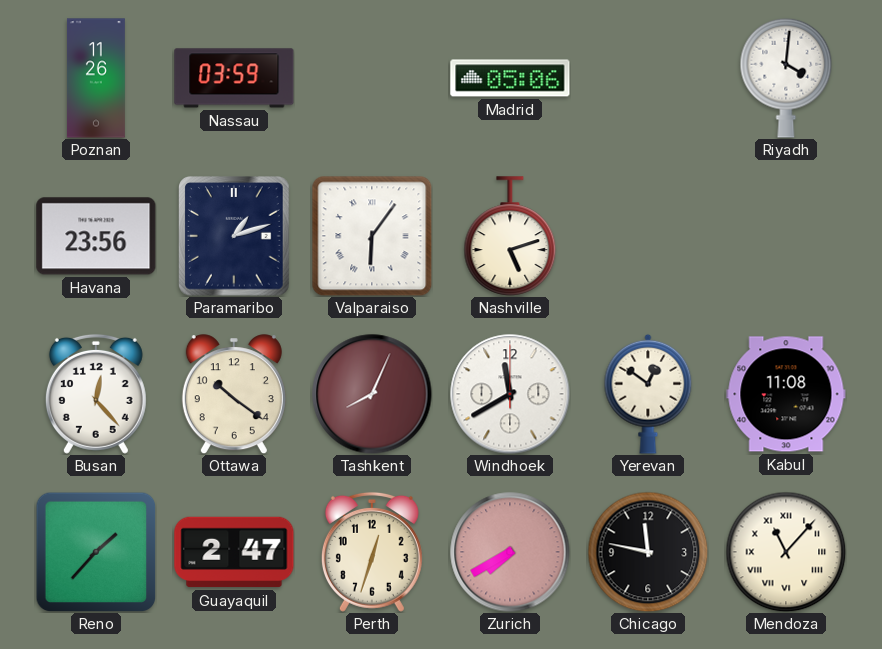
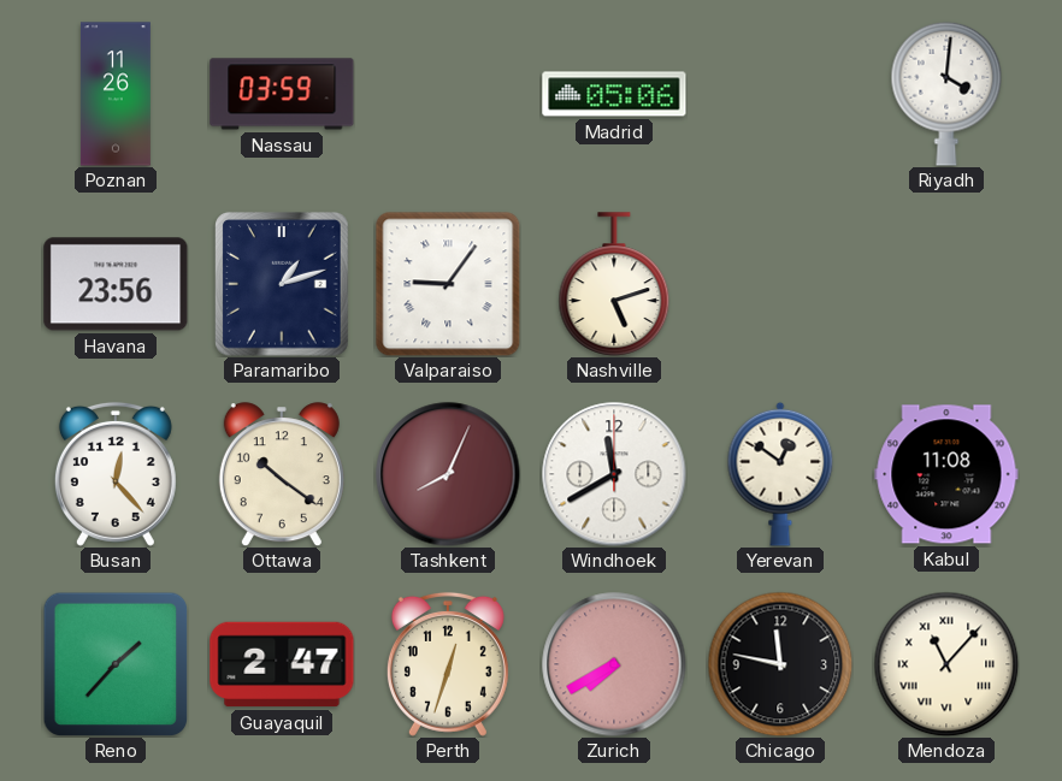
Valparaiso: 6:06 -> 9:06
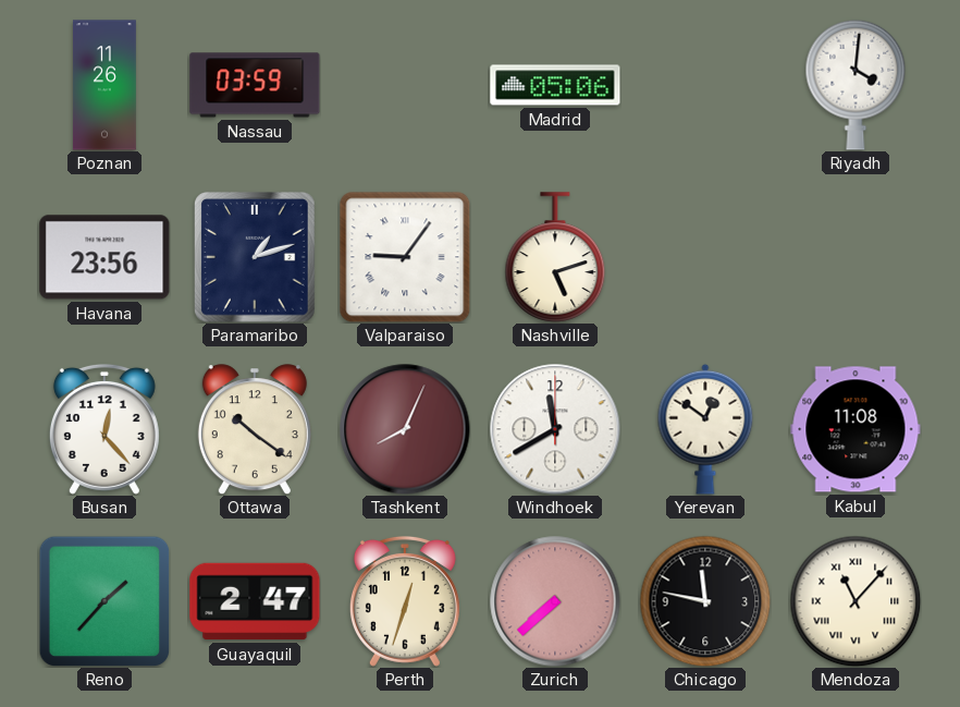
Zurich: 7:40 -> 7:38
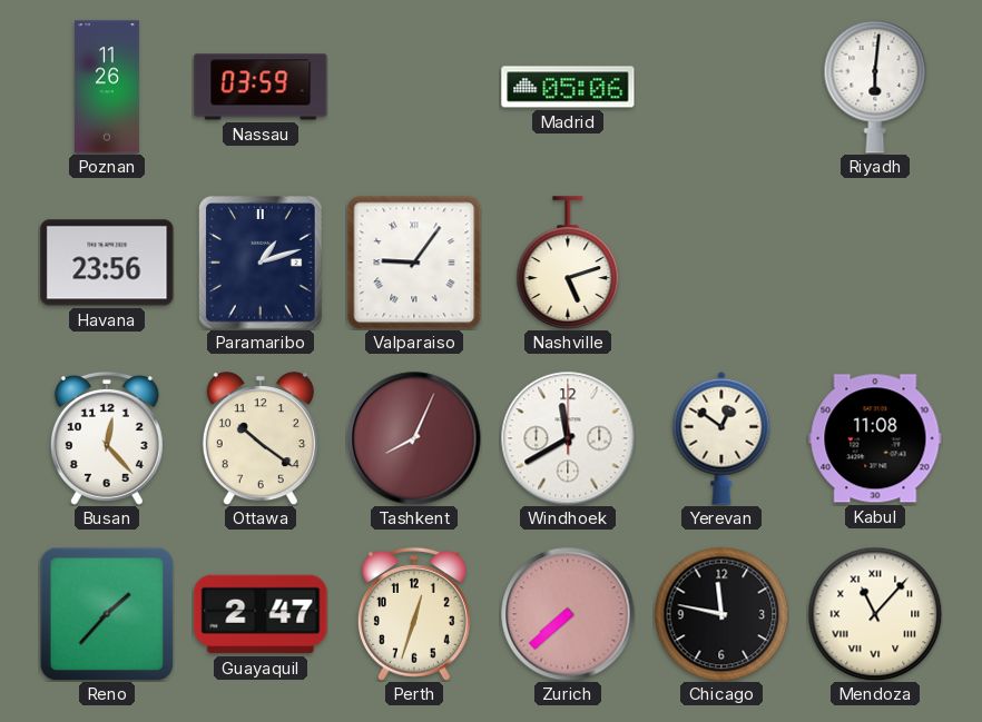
Riyadh: 4:01 -> 6:01
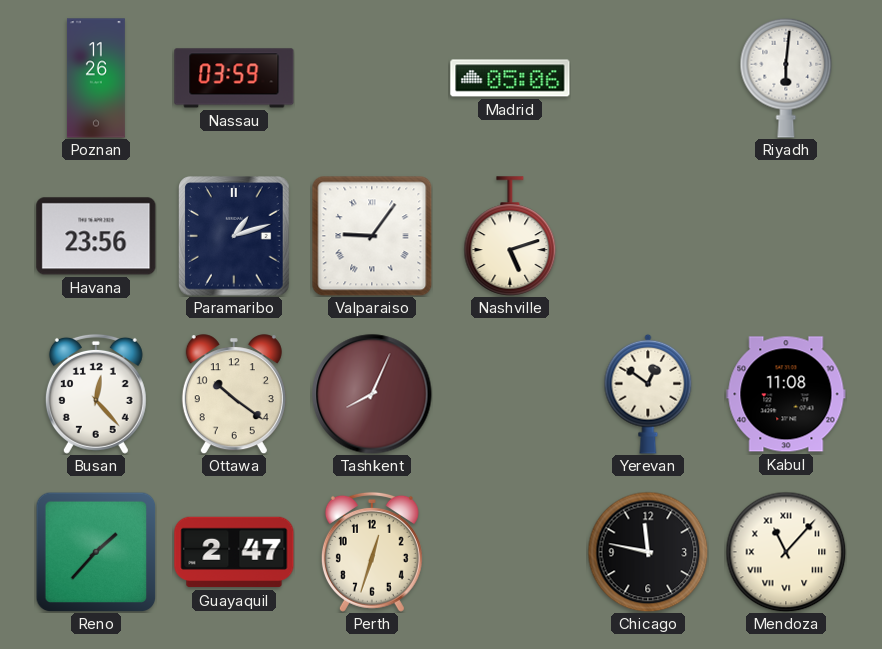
Windhoek: 11:40 -> none
Zurich: 7:38 -> none
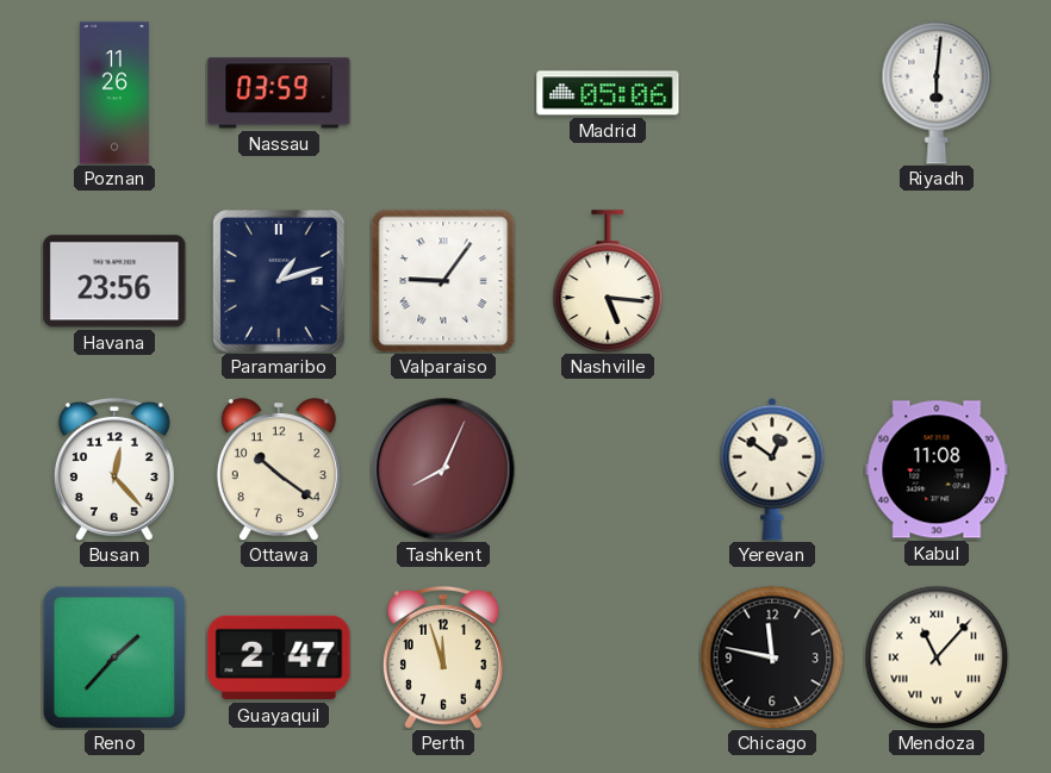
Nashville: 5:12 -> 5:16
Perth: 12:33 -> 11:57
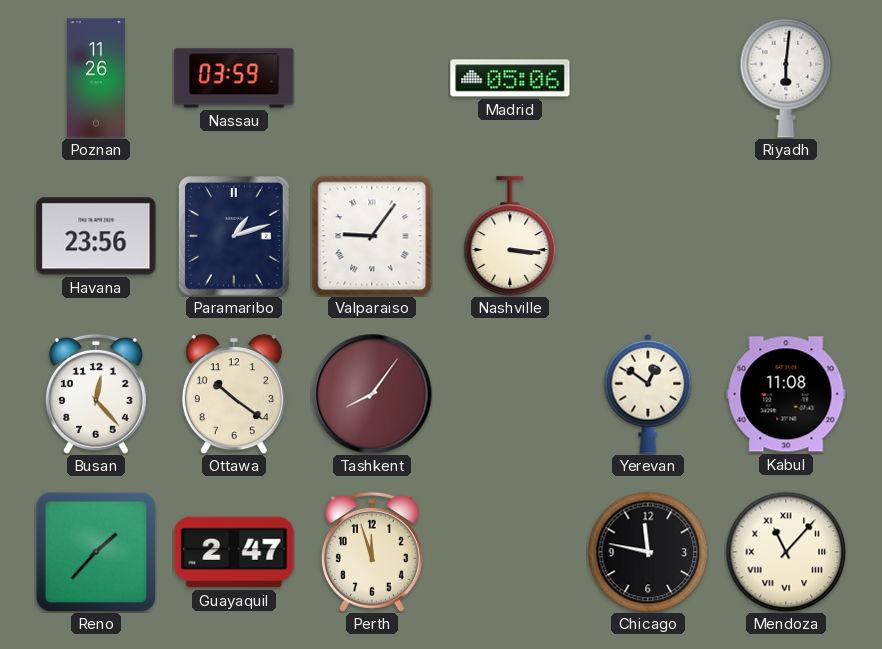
Nashville: 5:16 -> 3:16
Tashkent: 8:04 -> 8:06
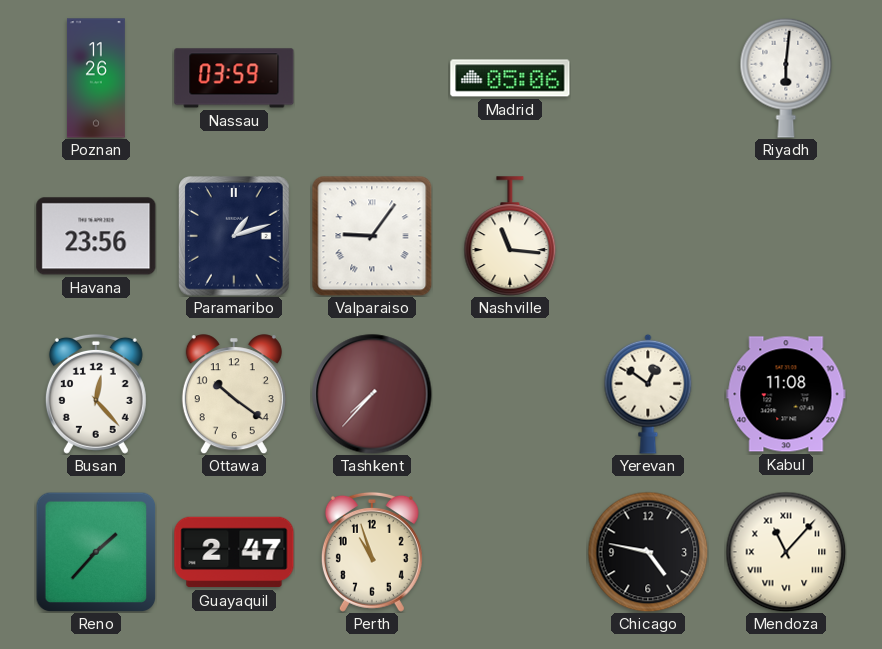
Nashville: 3:16 -> 11:16
Tashkent: 8:06 -> 7:37
Perth: 11:57 -> 10:57
Chicago: 11:47 -> 4:47
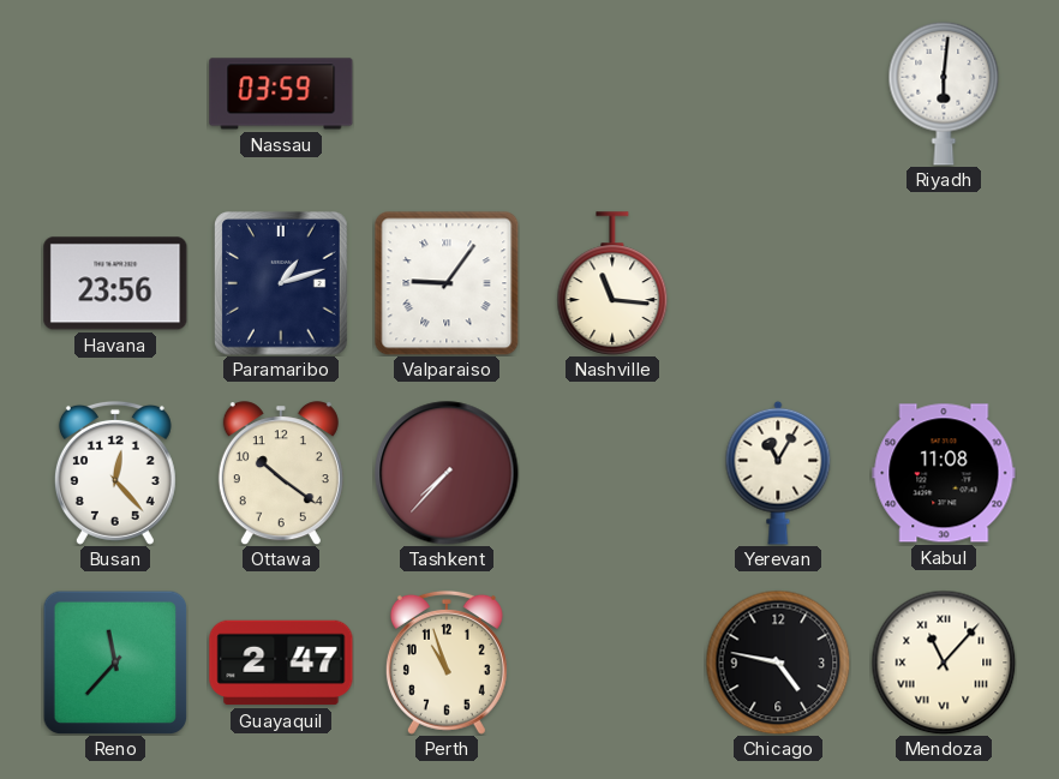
Poznan: 11:26 -> none
Madrid: 05:06 -> none
Yerevan: 12:51 -> 11:05
Reno: 1:37 -> 11:37
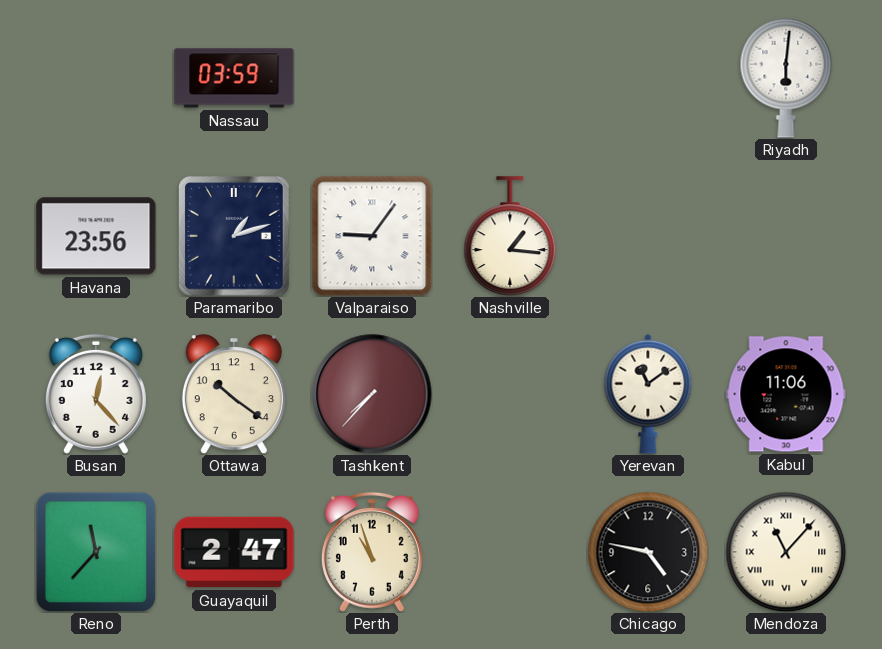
Nashville: 11:16 -> 1:16
Yerevan: 11:05 -> 11:09
Kabul: 11:08 -> 11:06
